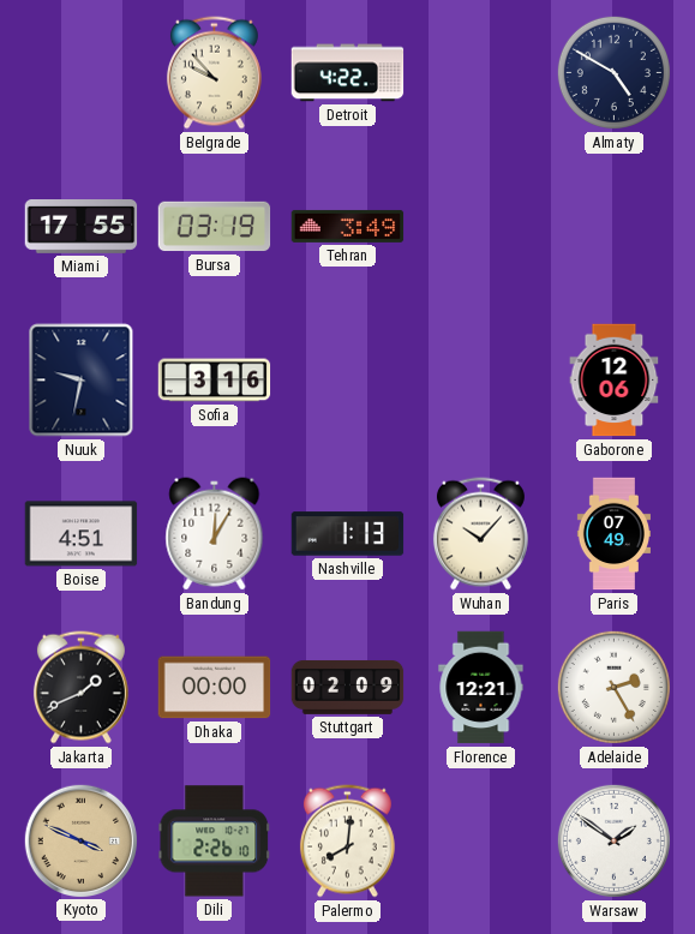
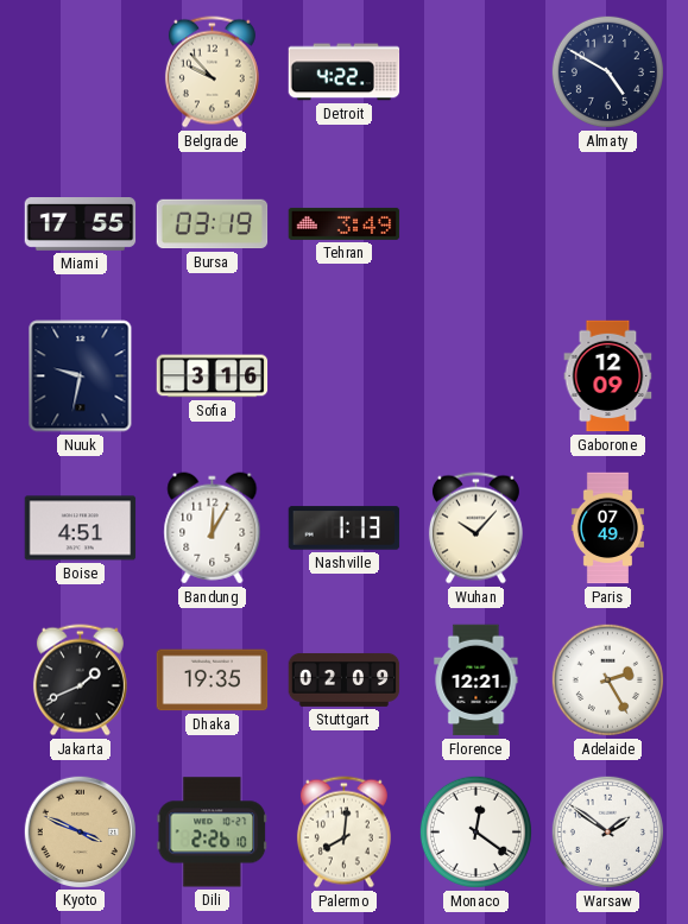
Gaborone: 12:06 -> 12:09
Dhaka: 00:00 -> 19:35
Monaco: none -> 12:21
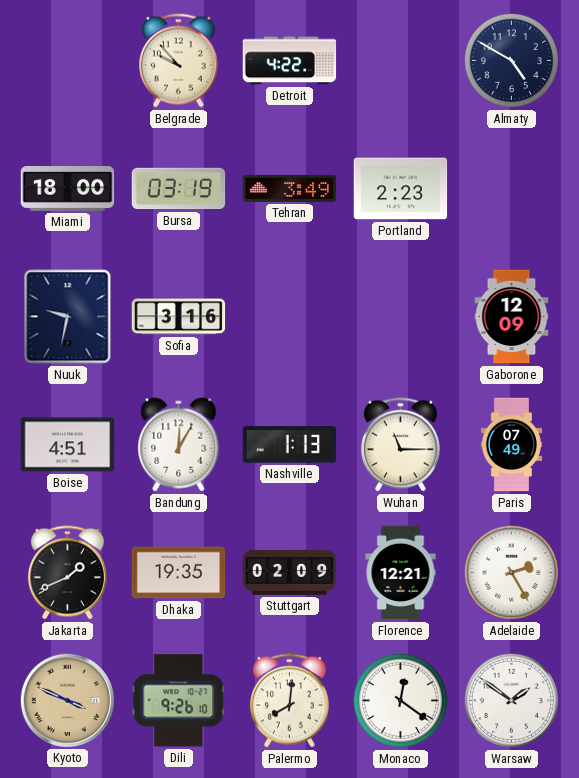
Miami: 17:55 -> 18:00
Portland: none -> 2:23
Wuhan: 10:07 -> 11:15
Dili: 2:26 -> 9:26
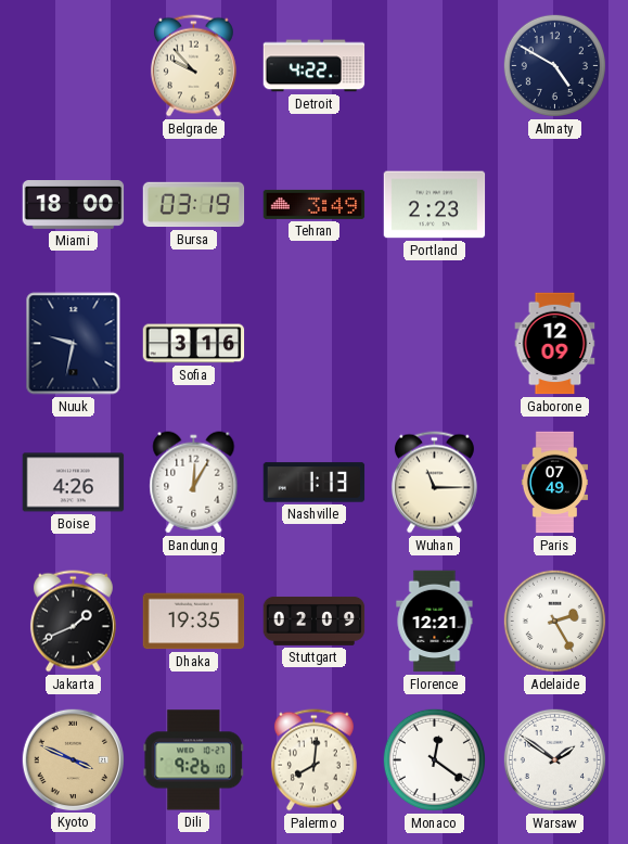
Boise: 4:51 -> 4:26
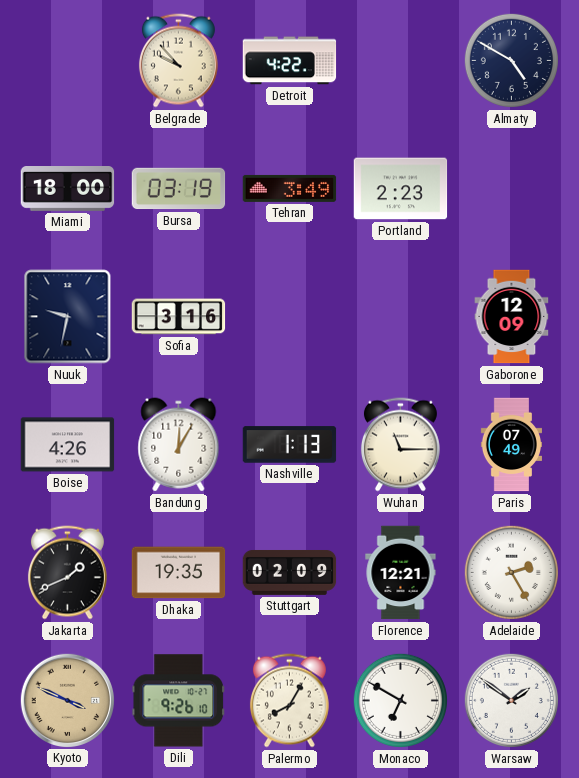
Palermo: 8:01 -> 8:05
Monaco: 12:21 -> 6:50
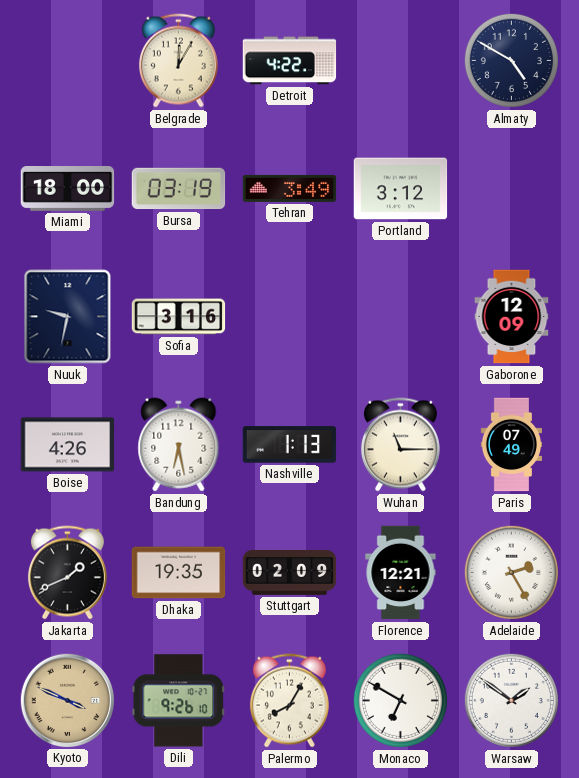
Belgrade: 9:53 -> 12:05
Portland: 2:23 -> 3:12
Bandung: 12:05 -> 6:28
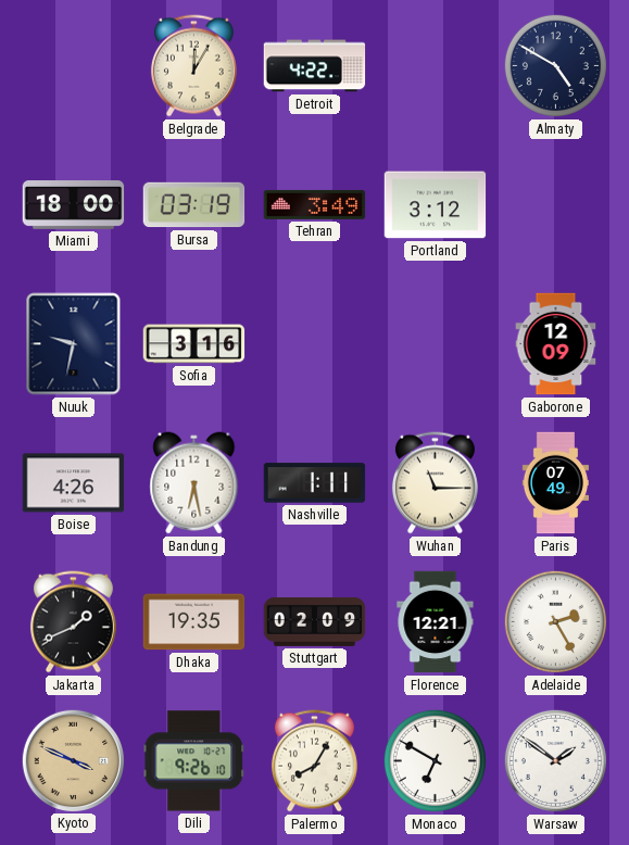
Nashville: 1:13 -> 1:11
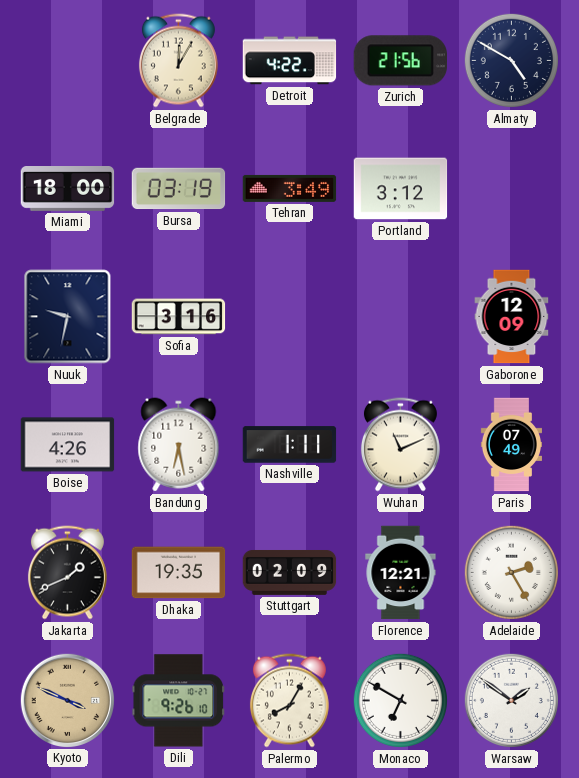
Zurich: none -> 21:56
Wuhan: 11:15 -> 11:11
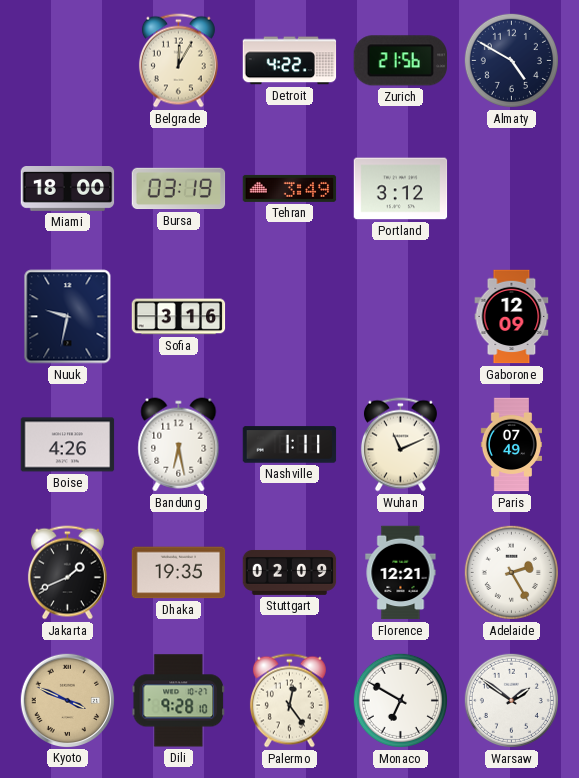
Dili: 9:26 -> 9:28
Palermo: 8:05 -> 12:24
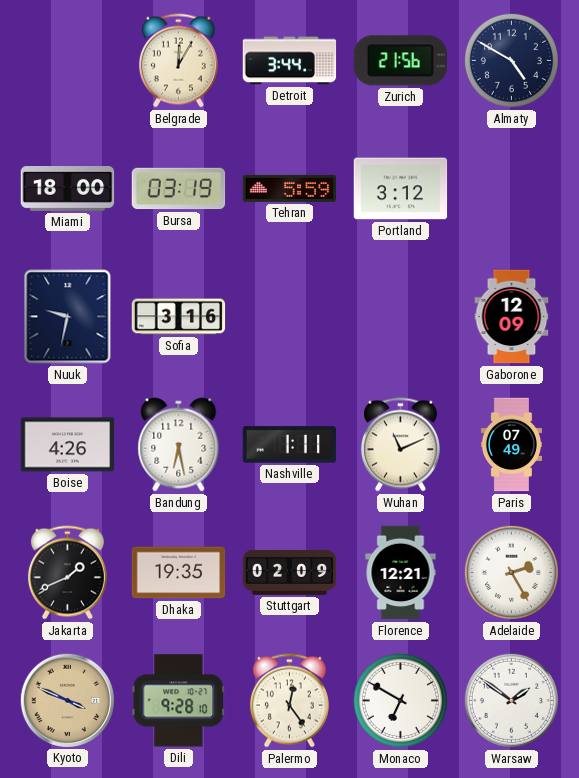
Detroit: 4:22 -> 3:44
Tehran: 3:49 -> 5:59
